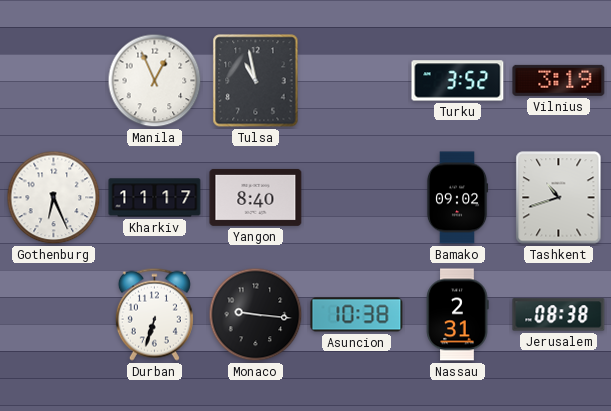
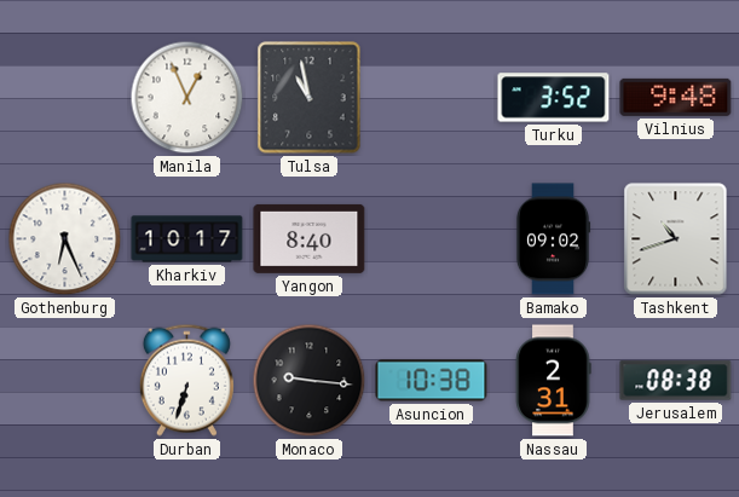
Vilnius: 3:19 -> 9:48
Kharkiv: 11:17 -> 10:17
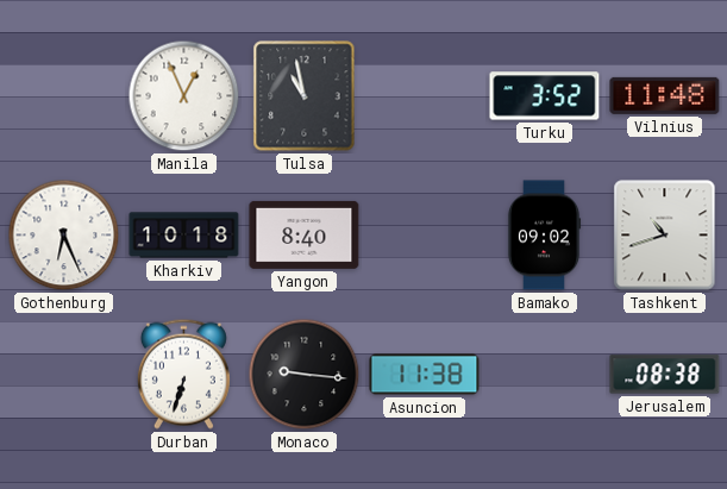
Vilnius: 9:48 -> 11:48
Kharkiv: 10:17 -> 10:18
Asuncion: 10:38 -> 11:38
Nassau: 2:31 -> none
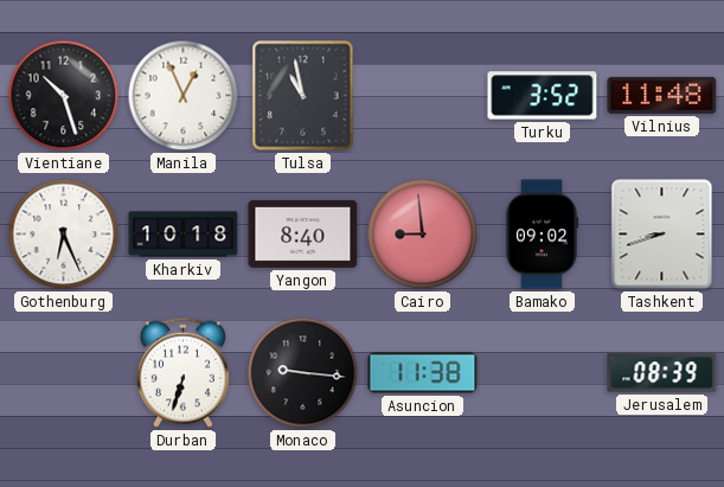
Vientiane: none -> 10:27
Cairo: none -> 8:59
Tashkent: 10:42 -> 8:42
Jerusalem: 08:38 -> 08:39
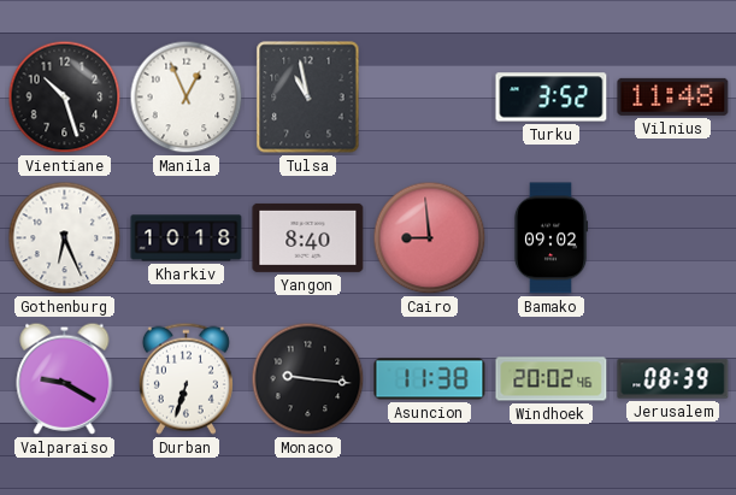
Tashkent: 8:42 -> none
Valparaiso: none -> 9:20
Windhoek: none -> 20:02
